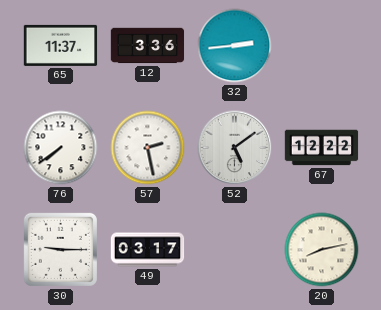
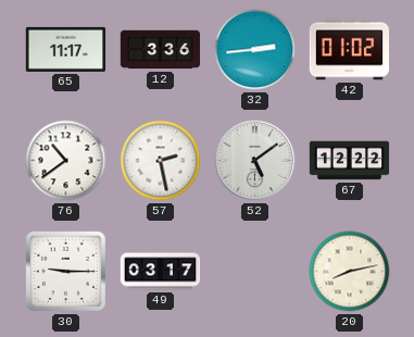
65: 11:37 -> 11:17
42: none -> 01:02
76: 7:39 -> 10:39
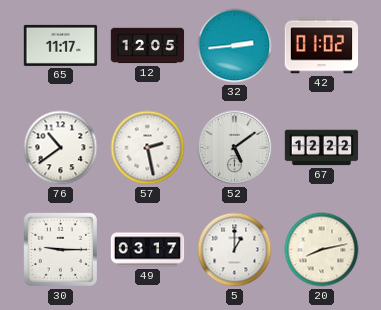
12: 3:36 -> 12:05
5: none -> 1:00
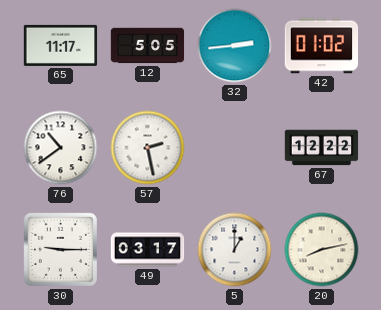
12: 12:05 -> 5:05
52: 5:09 -> none
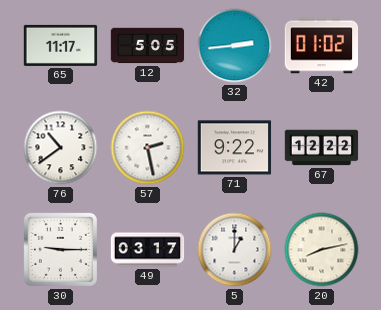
71: none -> 9:22
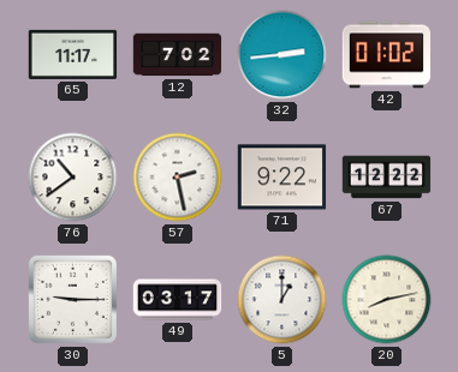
12: 5:05 -> 7:02
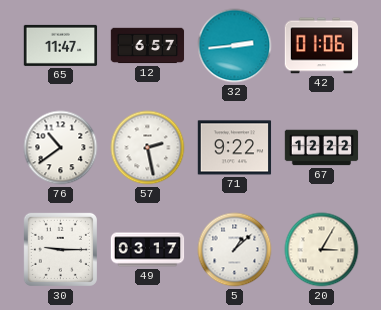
65: 11:17 -> 11:47
12: 7:02 -> 6:57
42: 01:02 -> 01:06
5: 1:00 -> 1:08
20: 8:13 -> 3:05
